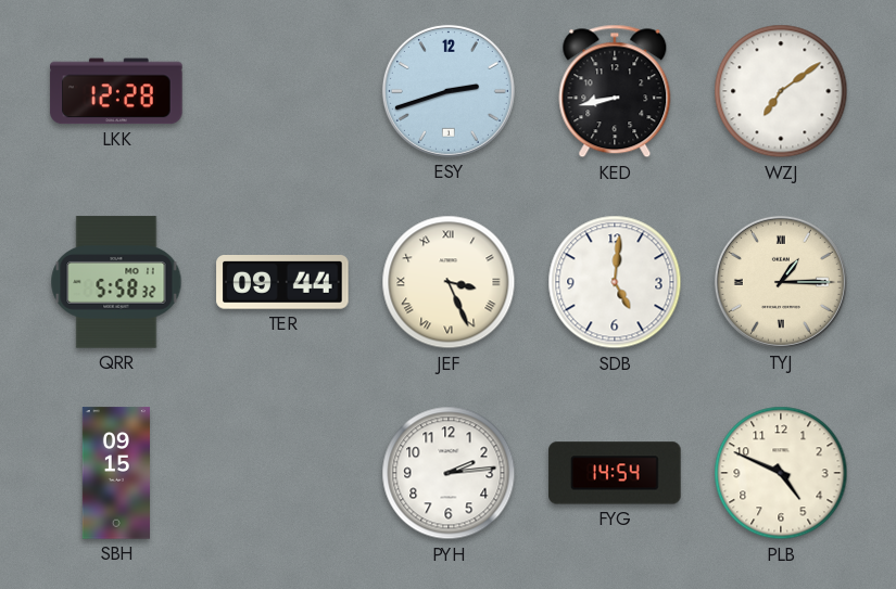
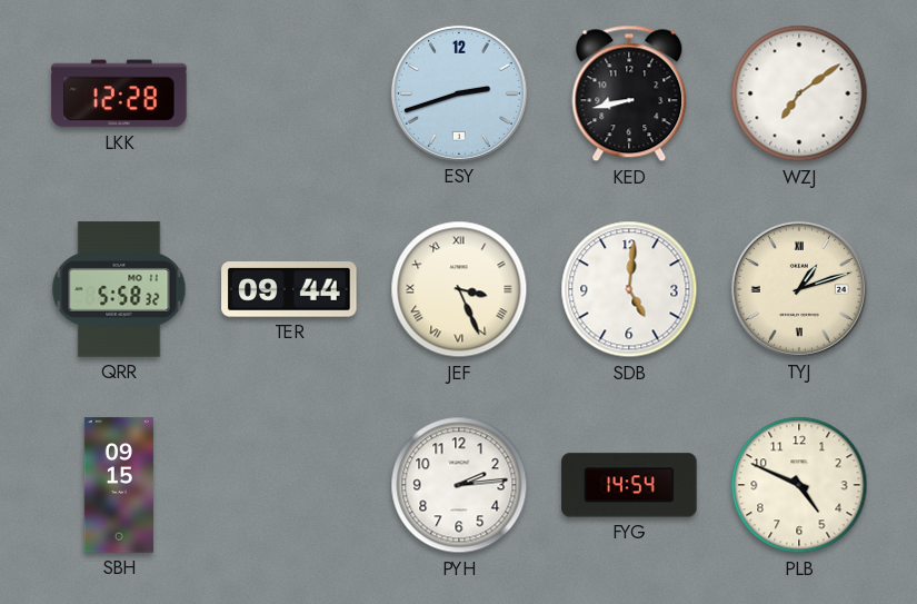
TYJ: 1:15 -> 1:12
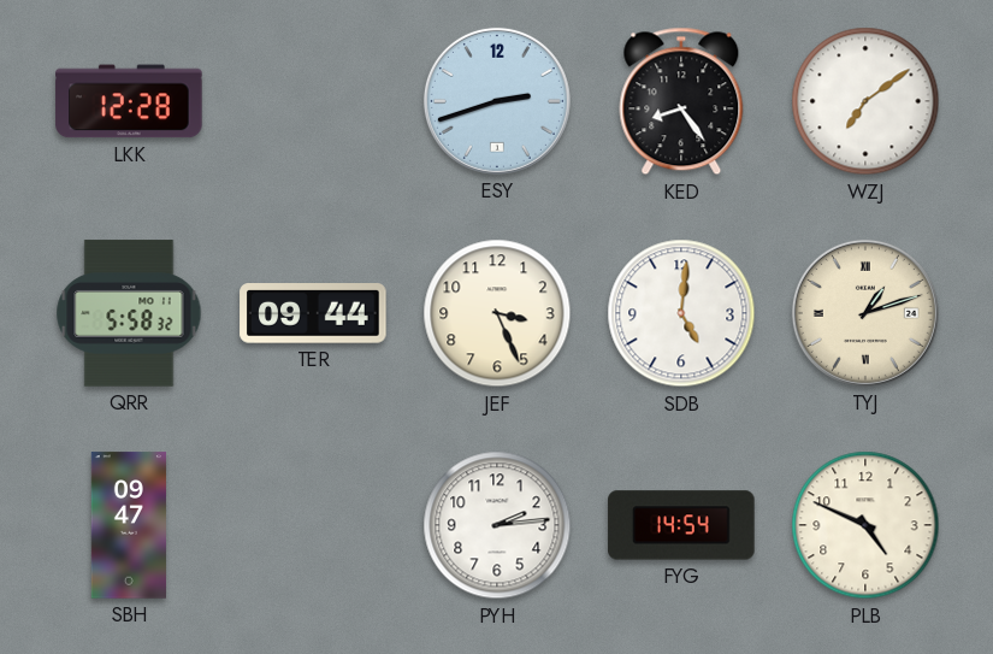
KED: 8:43 -> 8:24
JEF numerals: Roman -> Arabic
SBH: 09:15 -> 09:47
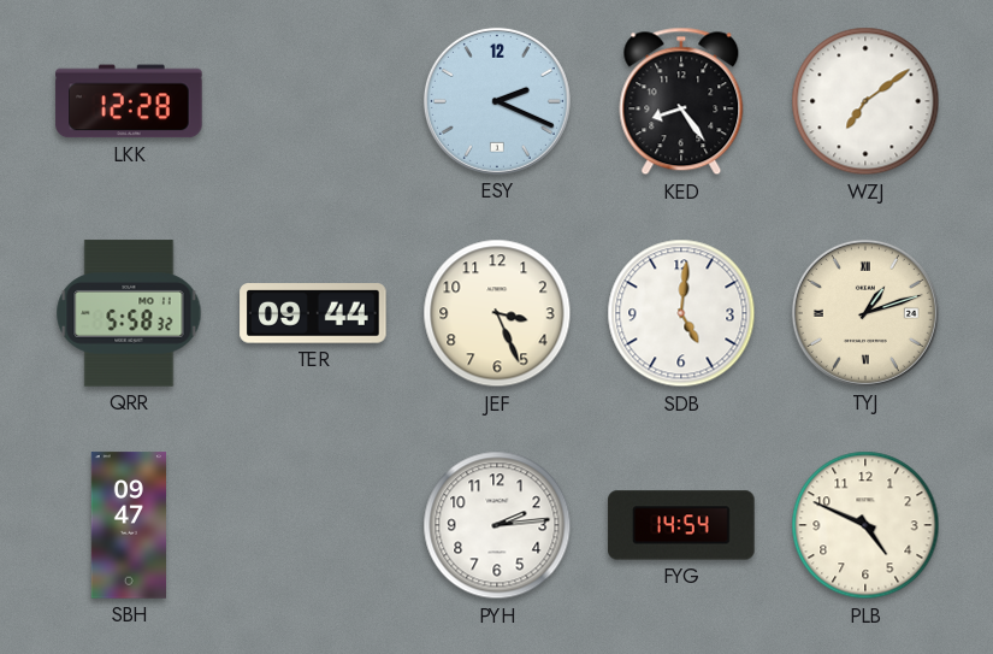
ESY: 2:42 -> 2:19
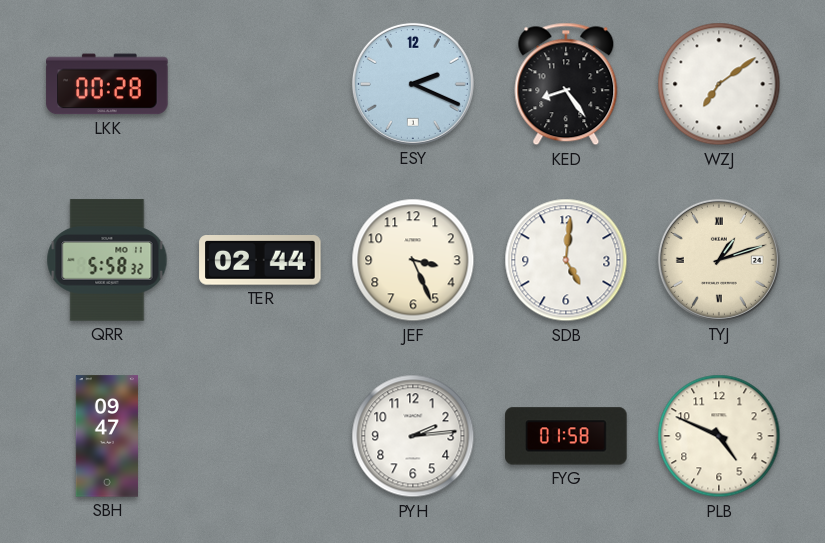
LKK: 12:28 -> 00:28
TER: 09:44 -> 02:44
FYG: 14:54 -> 01:58
